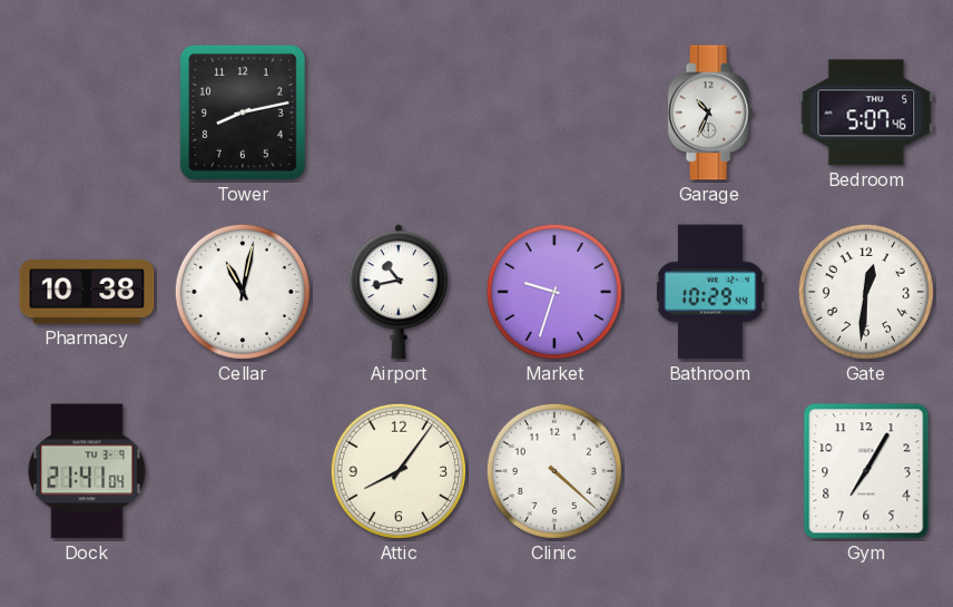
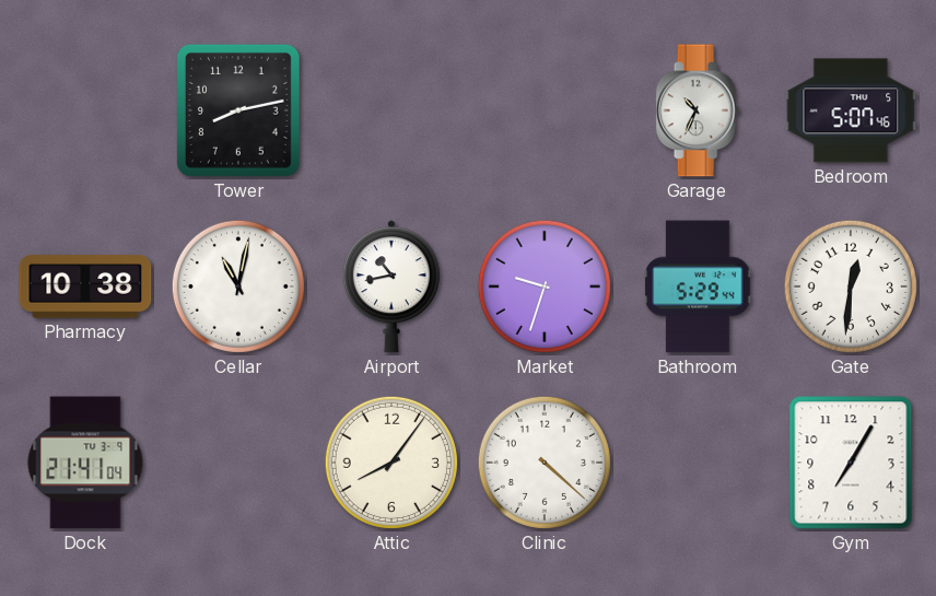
Bathroom: 10:29 -> 5:29
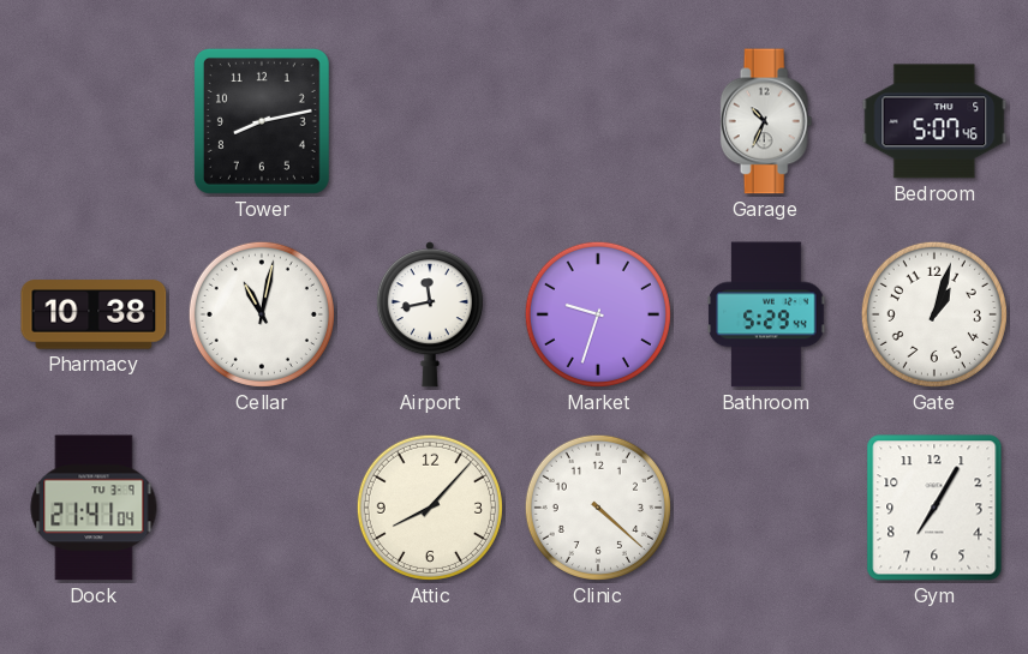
Airport: 10:43 -> 11:43
Gate: 12:31 -> 1:03
Attic: 8:06 -> 8:07
